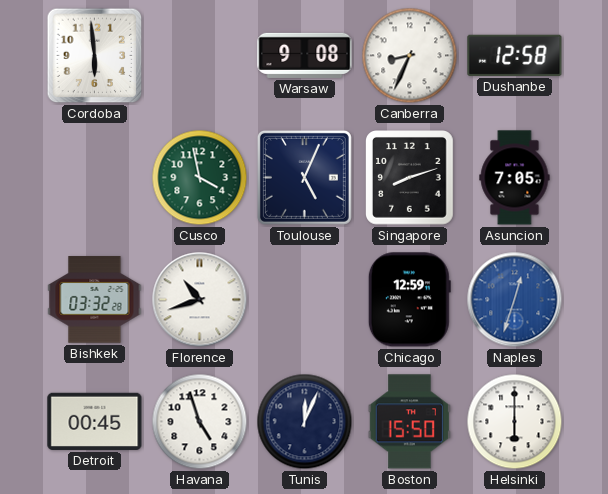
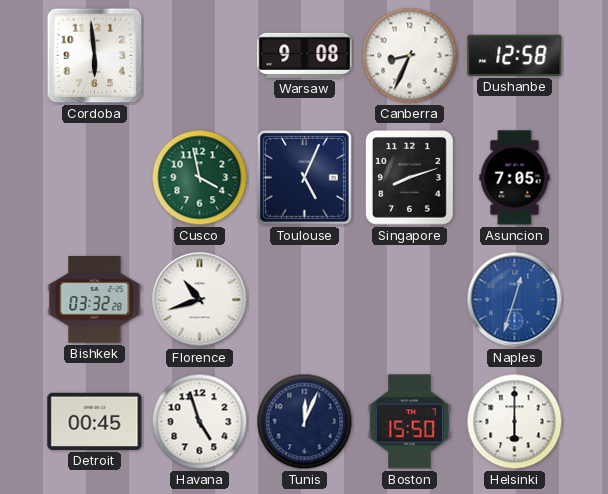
Chicago: 12:59 -> none
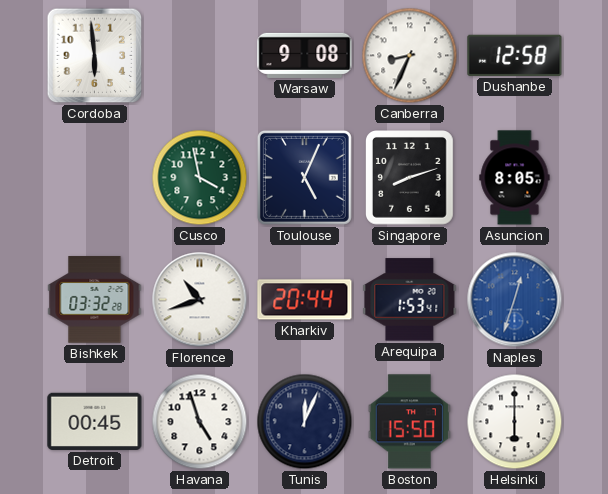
Asuncion: 7:05 -> 8:05
Kharkiv: none -> 20:44
Arequipa: none -> 1:53
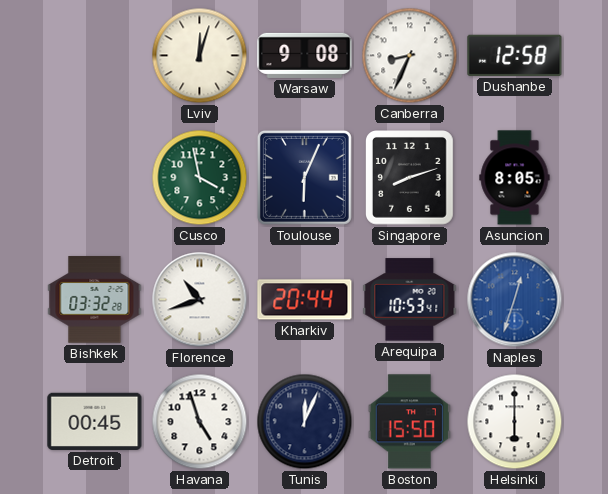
Cordoba: 5:59 -> none
Lviv: none -> 12:03
Toulouse: 5:04 -> 6:04
Arequipa: 1:53 -> 10:53
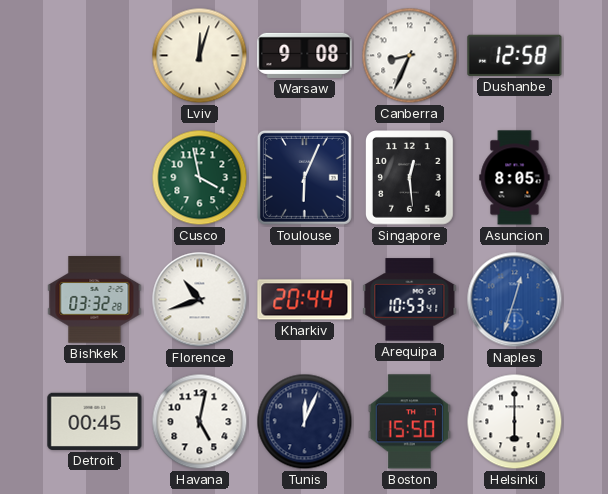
Singapore: 8:12 -> 12:29
Havana: 4:57 -> 5:02
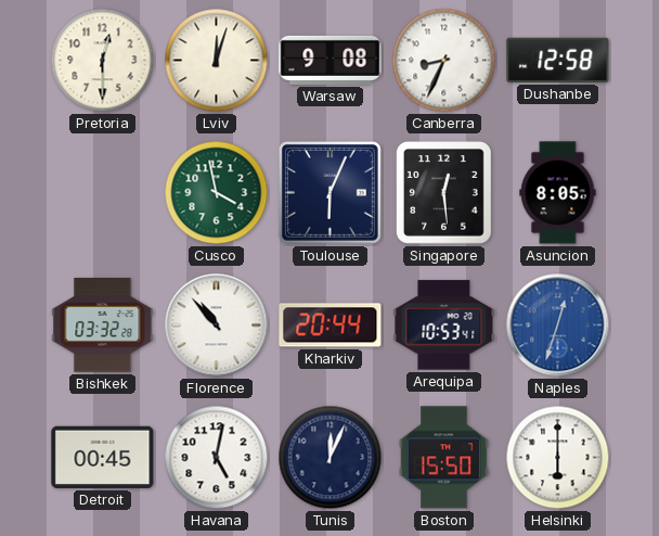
Pretoria: none -> 12:30
Florence: 10:42 -> 10:53
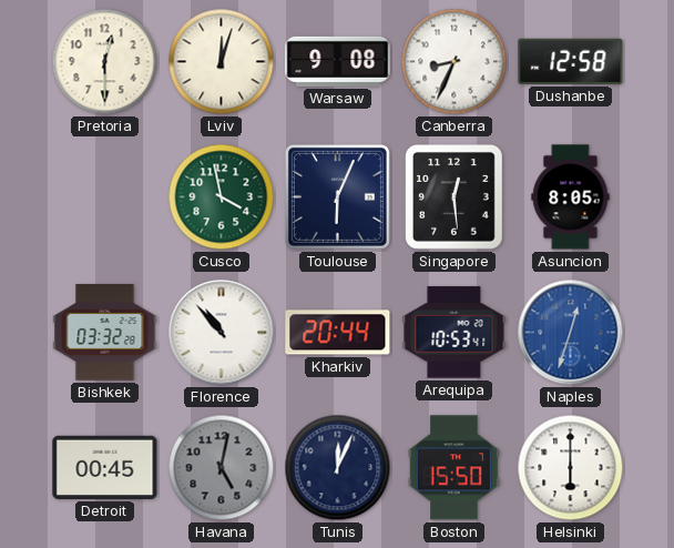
Havana dial: white -> grey
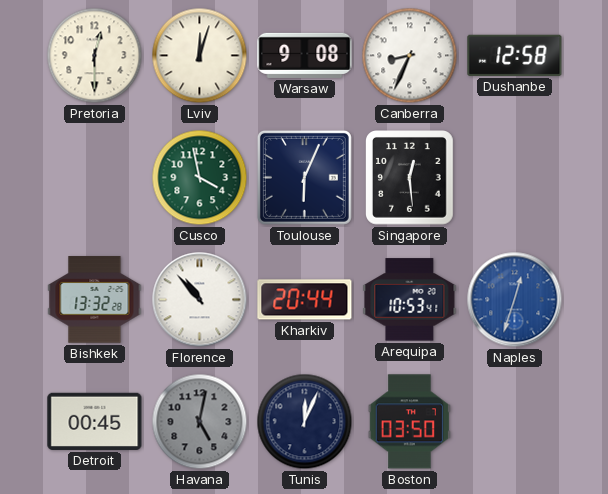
Asuncion: 8:05 -> none
Bishkek: 03:32 -> 13:32
Boston: 15:50 -> 03:50
Helsinki: 6:00 -> none
